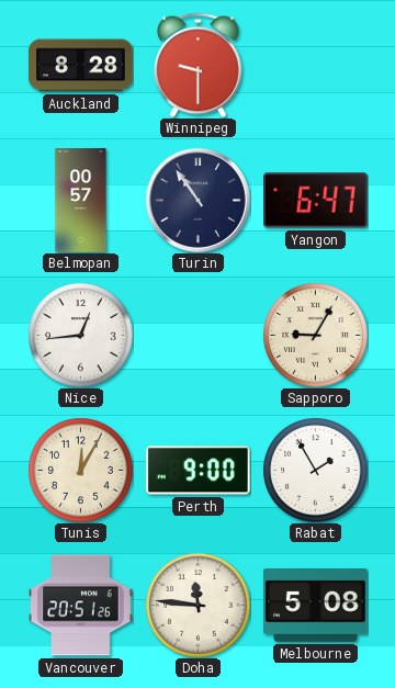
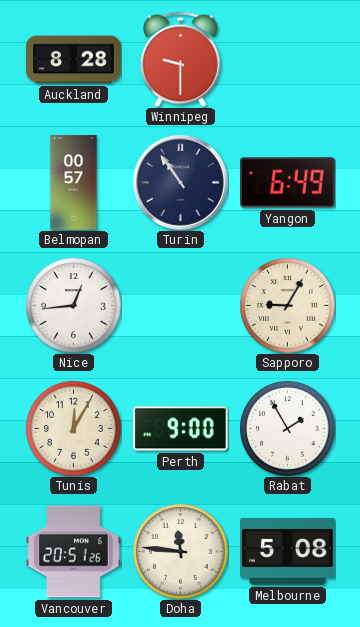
Yangon: 6:47 -> 6:49
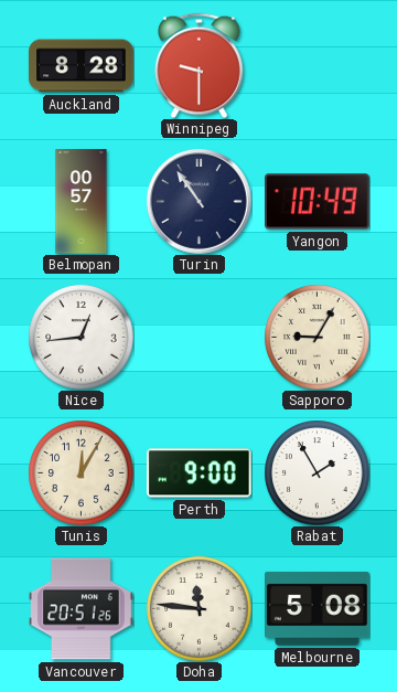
Yangon: 6:49 -> 10:49
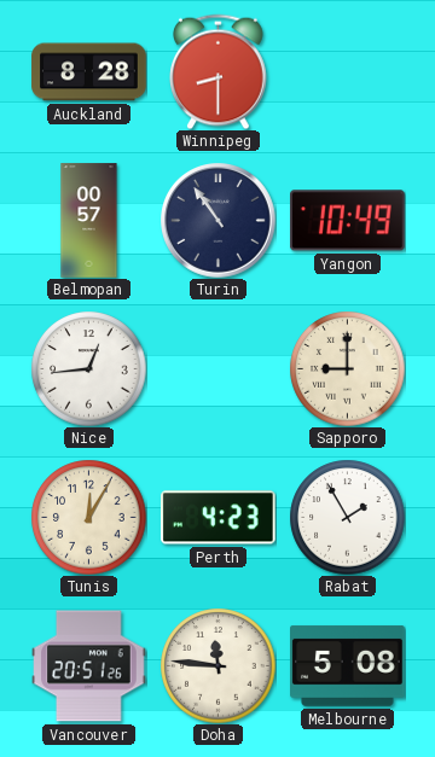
Winnipeg: 9:30 -> 8:30
Sapporo: 9:05 -> 9:00
Perth: 9:00 -> 4:23
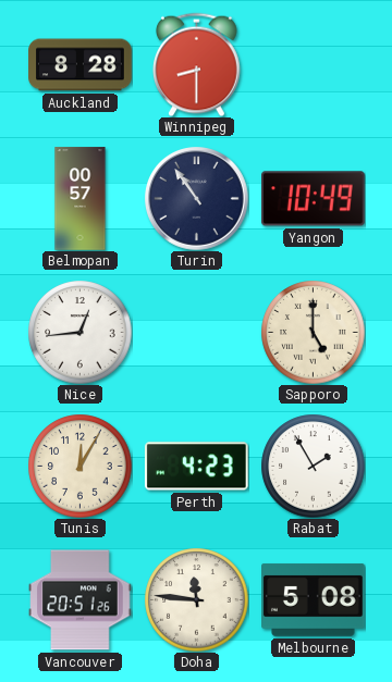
Sapporo: 9:00 -> 5:00
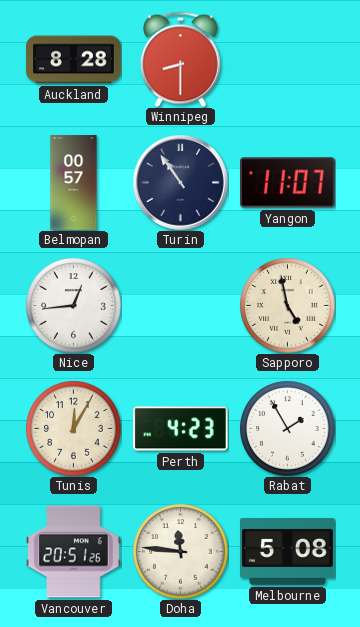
Yangon: 10:49 -> 11:07
Sapporo: 5:00 -> 4:58
